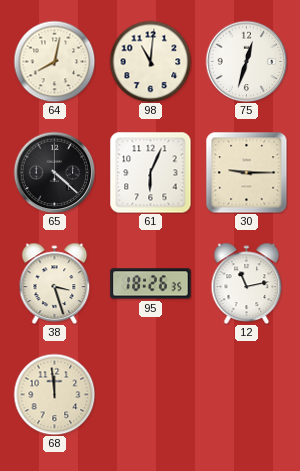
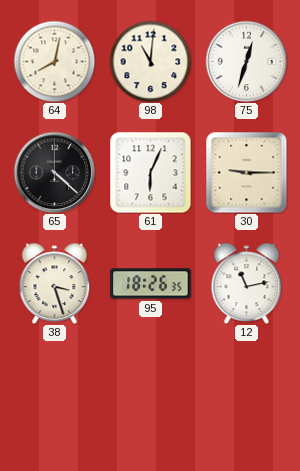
68: 11:59 -> none
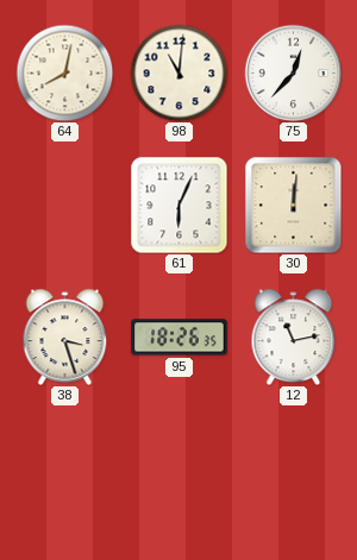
75: 12:33 -> 12:37
65: 4:22 -> none
30: 9:15 -> 12:01
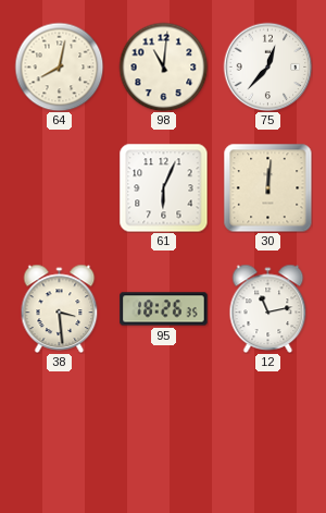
38: 3:27 -> 3:29
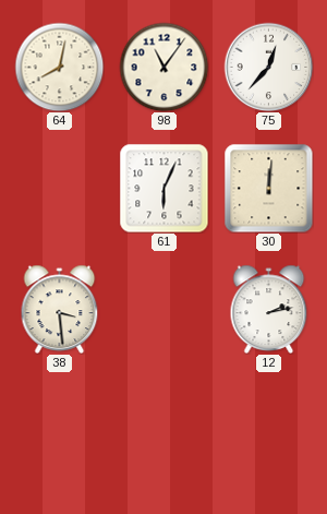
98: 11:01 -> 11:06
95: 18:26 -> none
12: 11:13 -> 2:13
